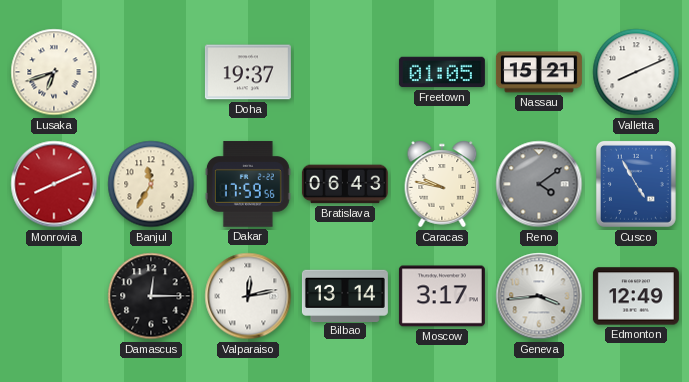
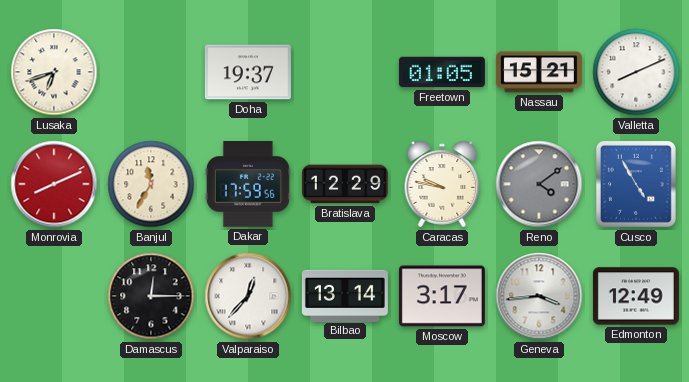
Bratislava: 06:43 -> 12:29
Valparaiso: 12:13 -> 12:37
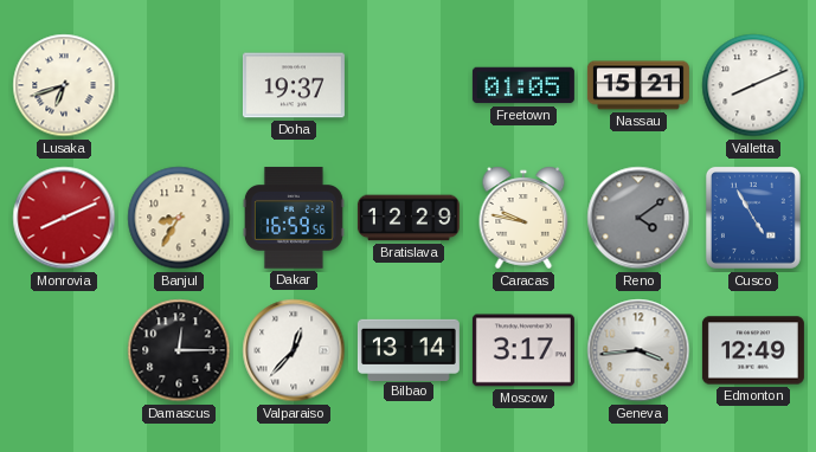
Banjul: 11:35 -> 8:35
Dakar: 17:59 -> 16:59
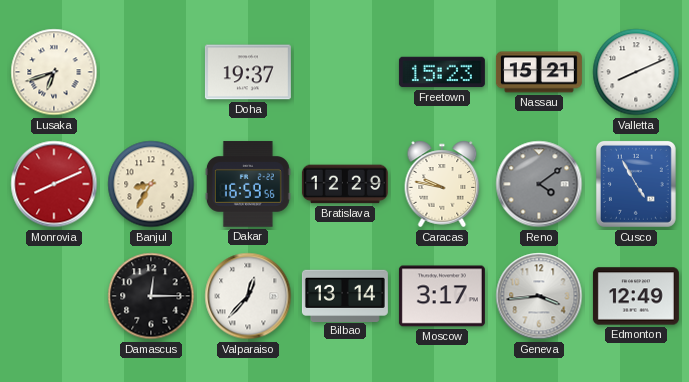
Freetown: 01:05 -> 15:23
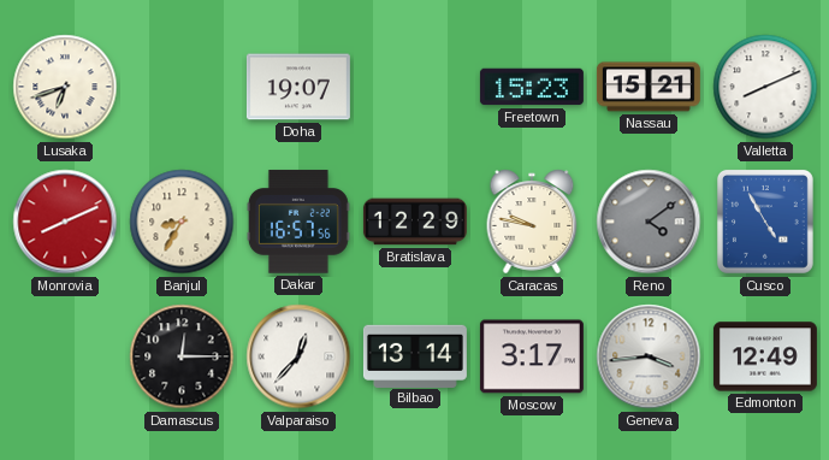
Doha: 19:37 -> 19:07
Dakar: 16:59 -> 16:57
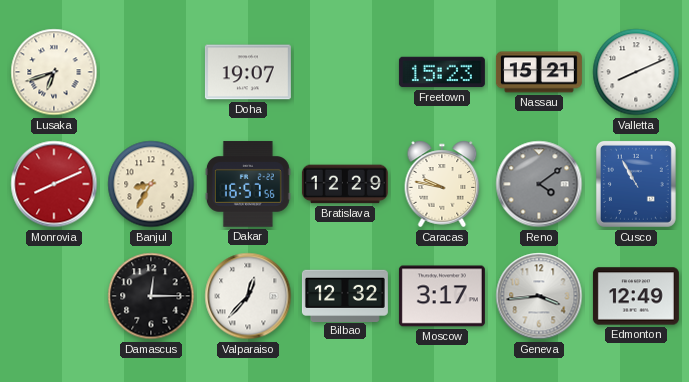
Cusco: 4:55 -> 10:55
Bilbao: 13:14 -> 12:32
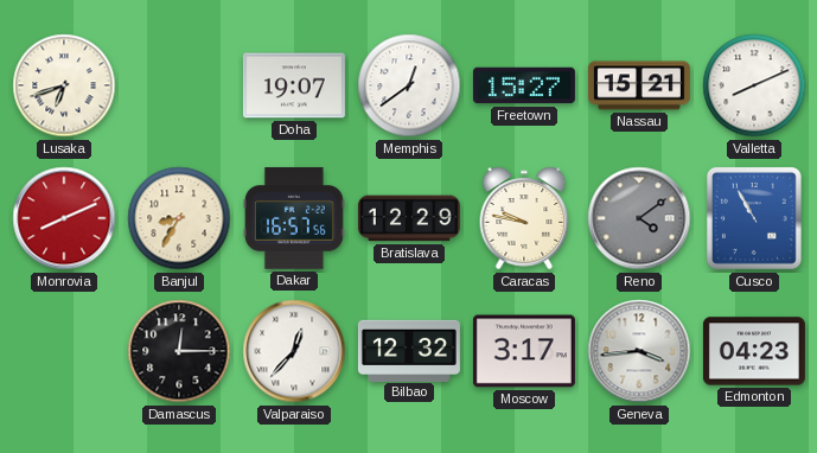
Memphis: none -> 12:39
Freetown: 15:23 -> 15:27
Edmonton: 12:49 -> 04:23
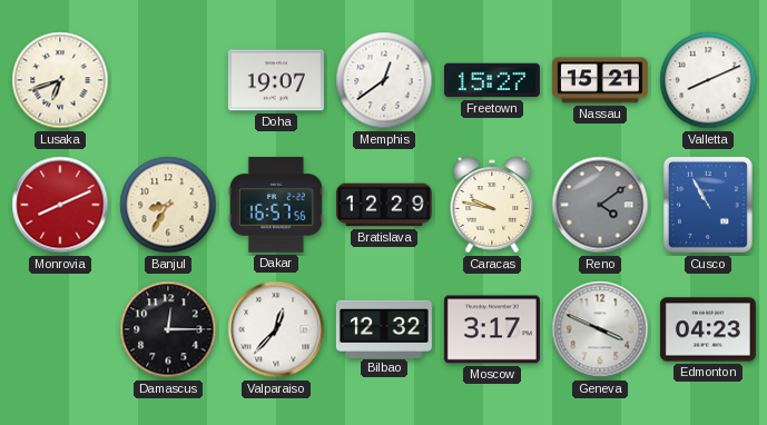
Geneva: 3:44 -> 3:49
